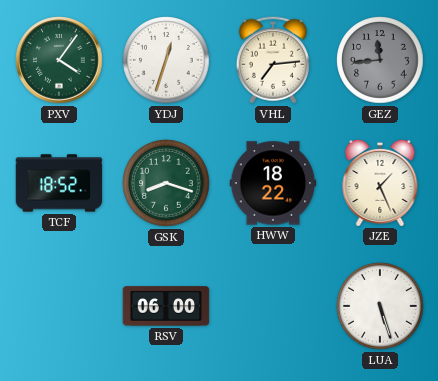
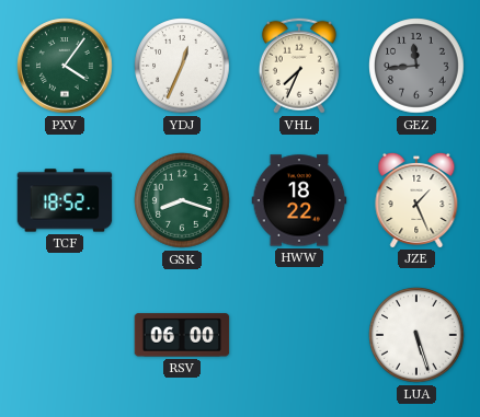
YDJ: 12:33 -> 12:34
VHL: 7:14 -> 7:34
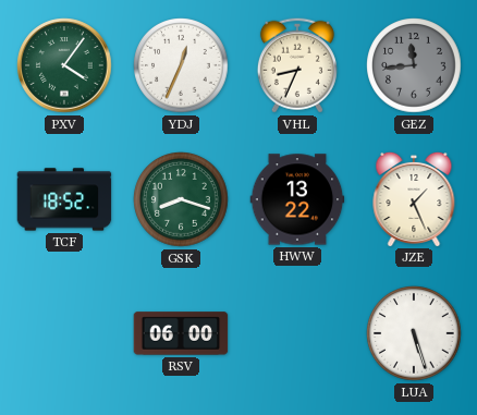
VHL: 7:34 -> 8:34
HWW: 18:22 -> 13:22
